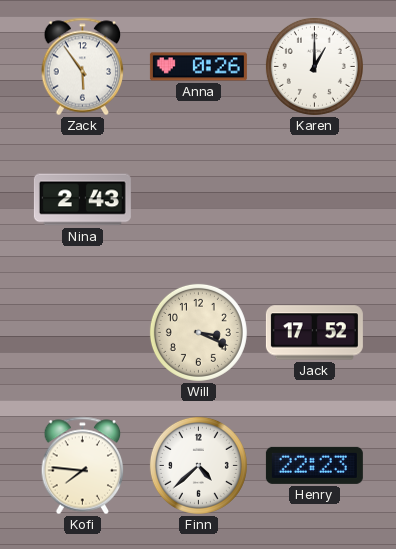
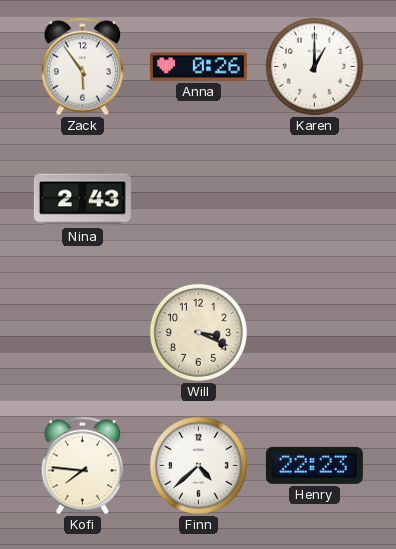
Jack: 17:52 -> none
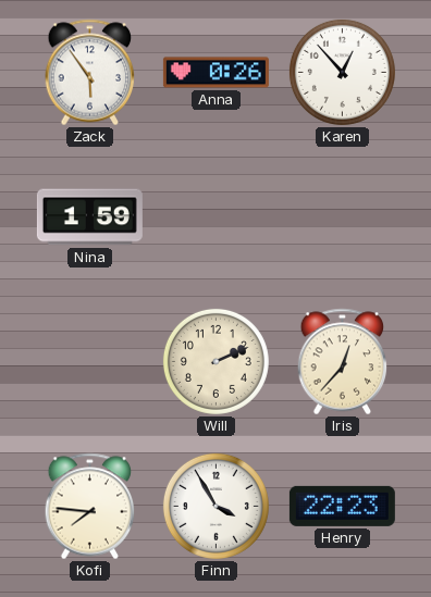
Karen: 1:00 -> 12:53
Nina: 2:43 -> 1:59
Will: 3:19 -> 2:11
Iris: none -> 12:37
Finn: 4:38 -> 3:55
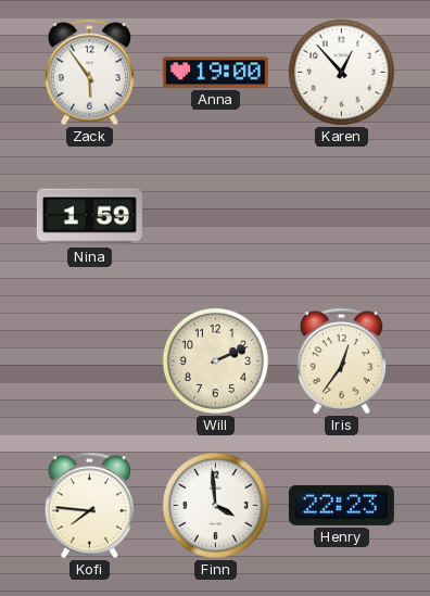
Anna: 0:26 -> 19:00
Iris: 12:37 -> 12:36
Finn: 3:55 -> 3:59
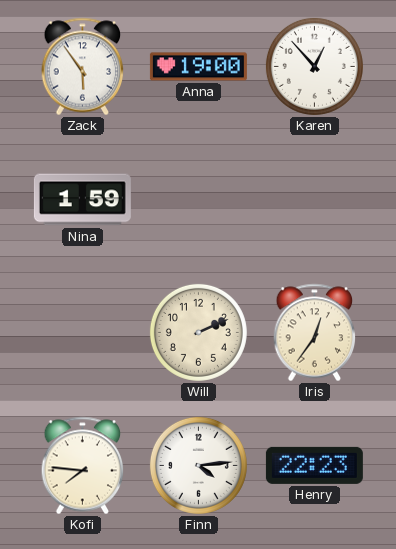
Finn: 3:59 -> 4:14
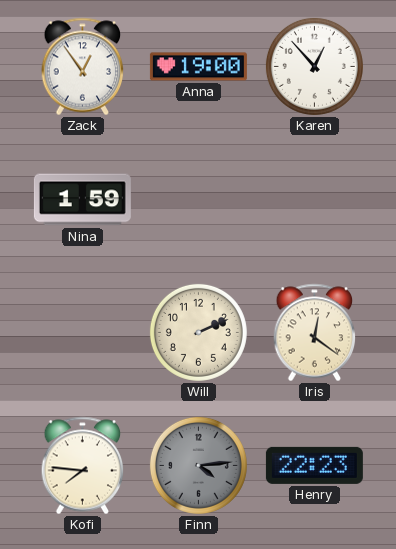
Zack: 5:54 -> 12:54
Iris: 12:36 -> 12:21
Finn dial: white -> grey
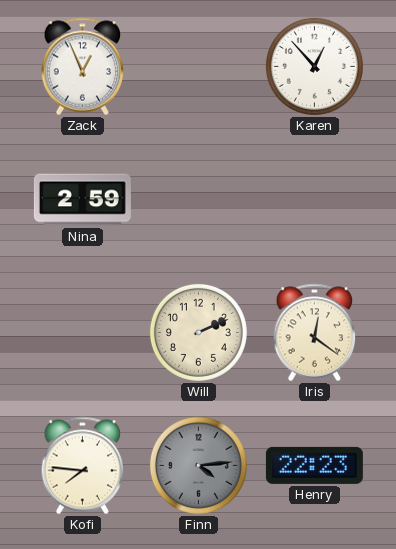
Zack: 12:54 -> 12:56
Anna: 19:00 -> none
Nina: 1:59 -> 2:59
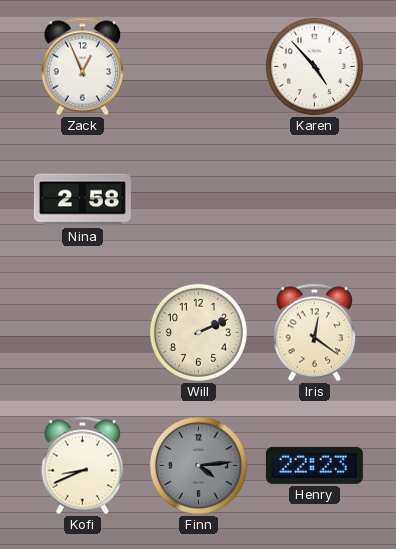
Karen: 12:53 -> 4:53
Nina: 2:59 -> 2:58
Kofi: 7:46 -> 8:41
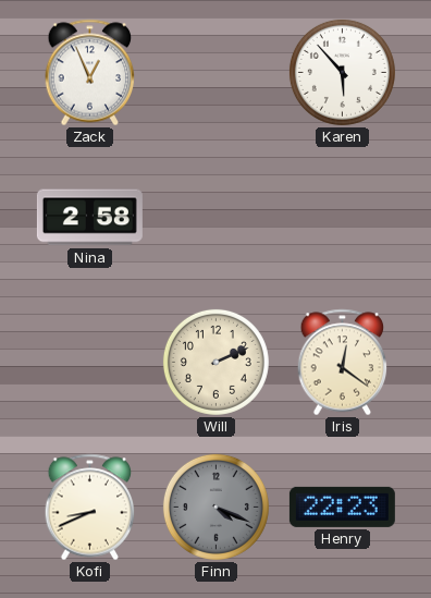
Karen: 4:53 -> 5:53
Finn: 4:14 -> 4:19
